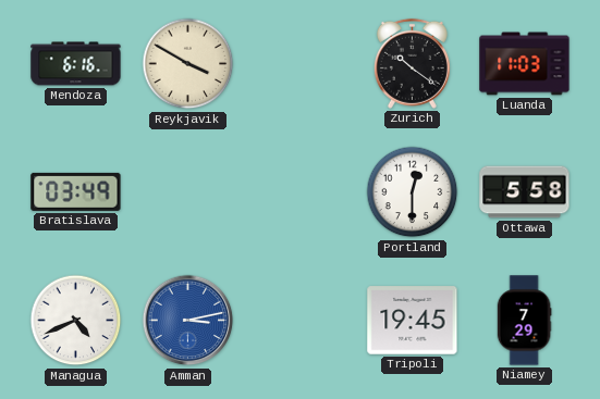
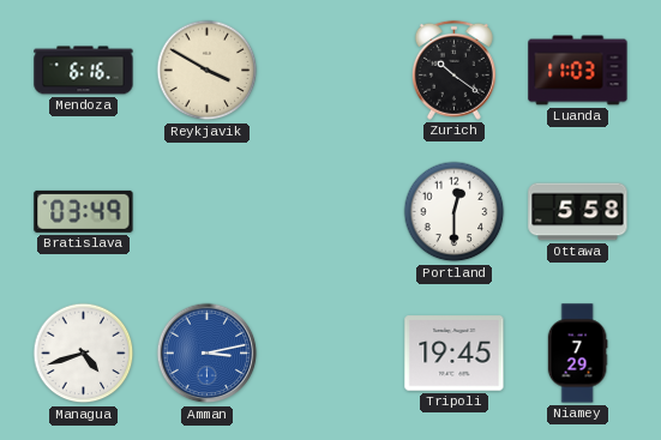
Managua: 4:41 -> 4:42
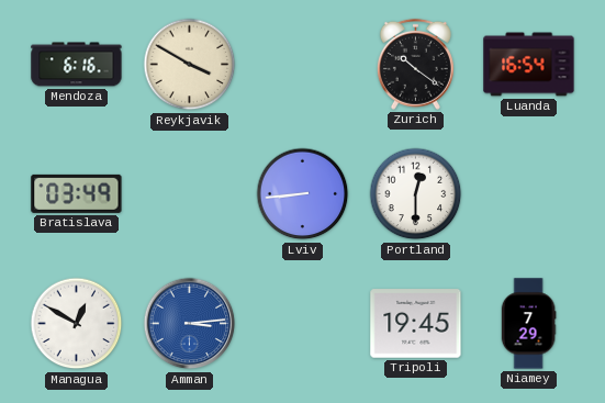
Luanda: 11:03 -> 16:54
Lviv: none -> 8:44
Ottawa: 5:58 -> none
Managua: 4:42 -> 12:50
Amman: 3:13 -> 3:14
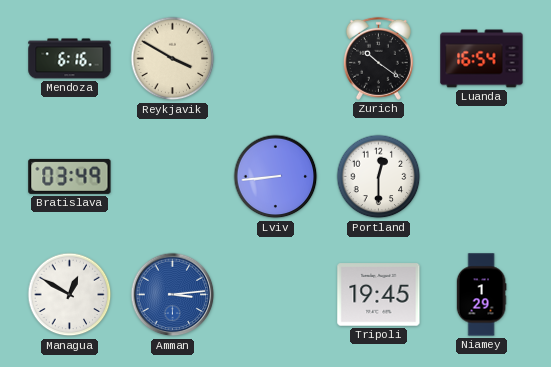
Niamey: 7:29 -> 1:29
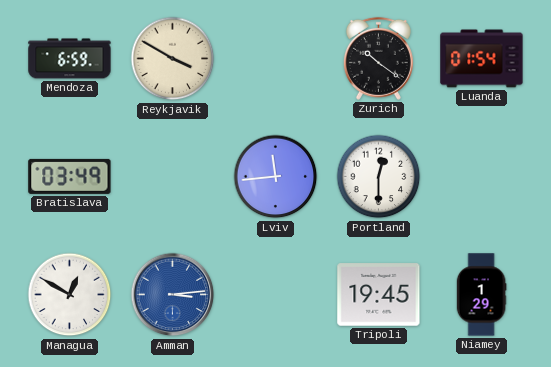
Mendoza: 6:16 -> 6:59
Luanda: 16:54 -> 01:54
Lviv: 8:44 -> 11:44
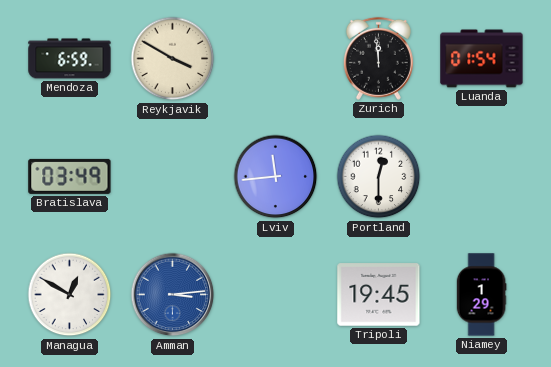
Zurich: 10:21 -> 11:59
